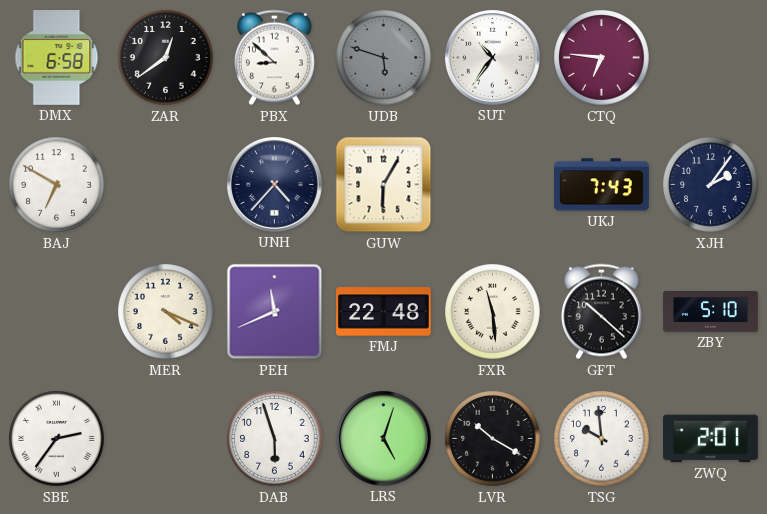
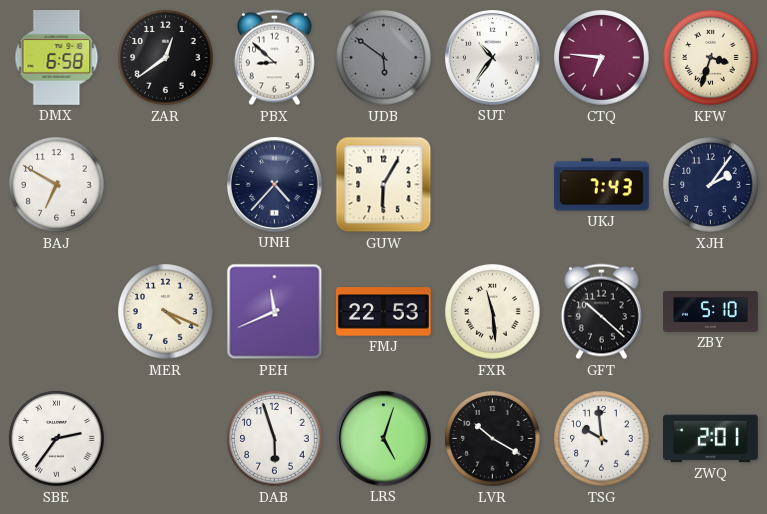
UDB: 5:48 -> 5:51
KFW: none -> 3:33
FMJ: 22:48 -> 22:53
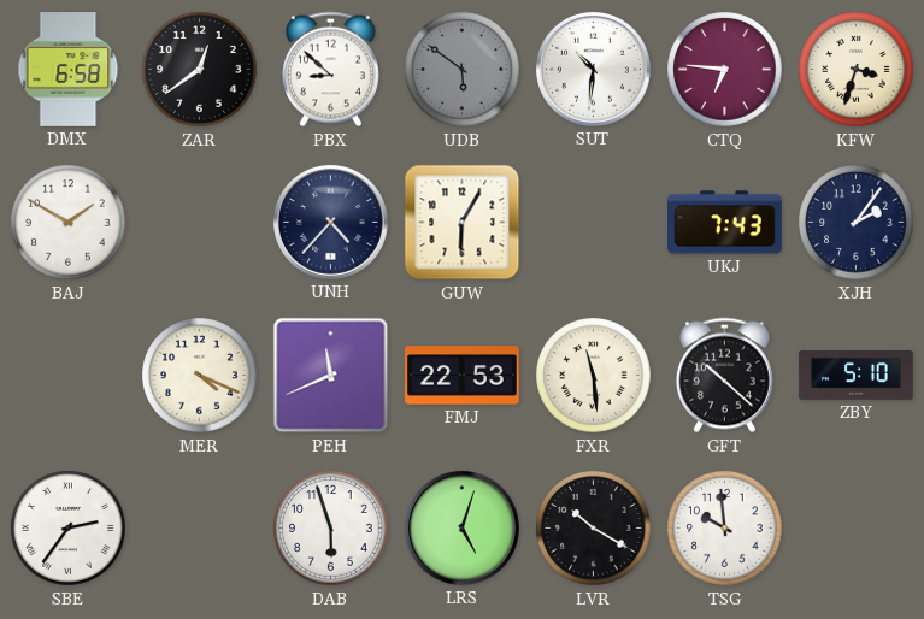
SUT: 10:36 -> 10:31
BAJ: 6:50 -> 1:50
ZWQ: 2:01 -> none
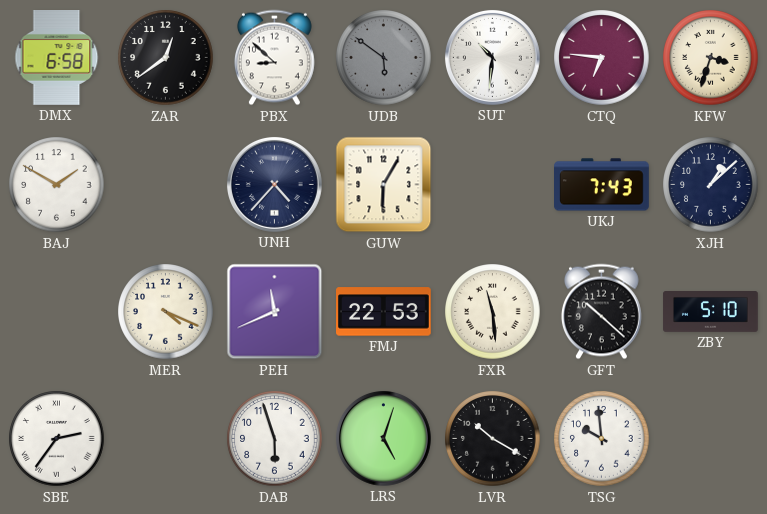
XJH: 2:06 -> 1:08
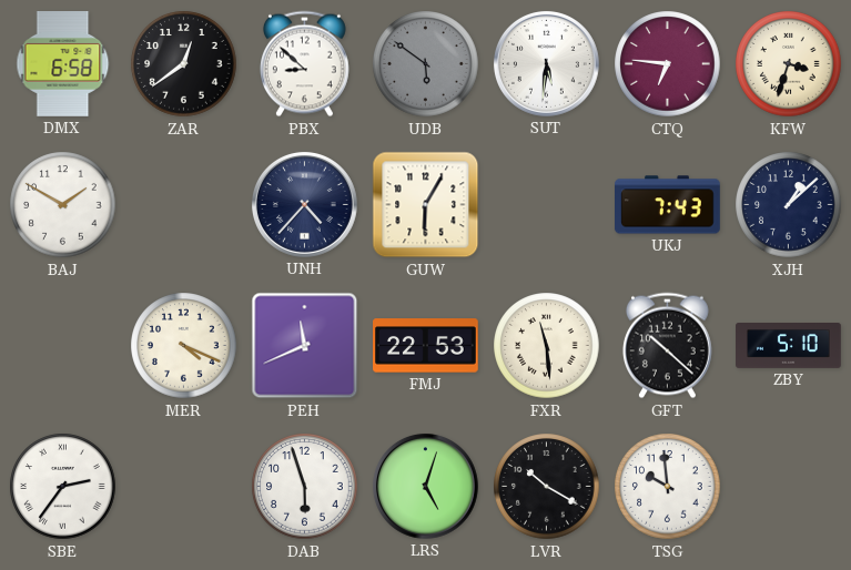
SUT: 10:31 -> 5:31
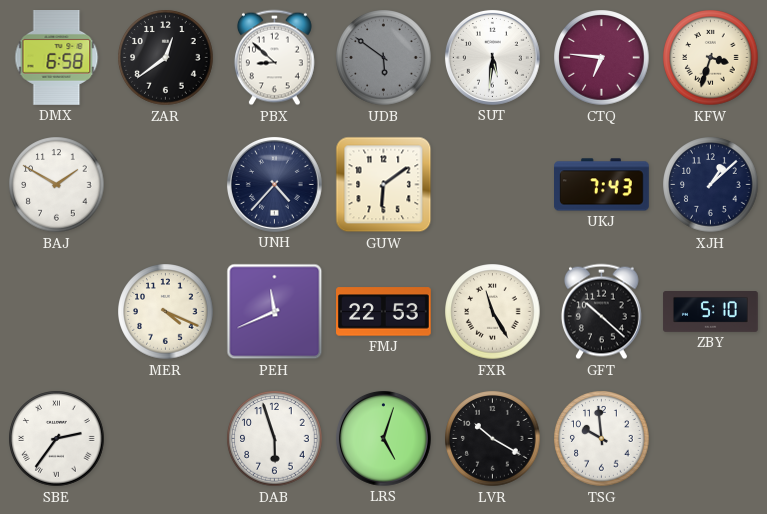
GUW: 6:05 -> 6:09
FXR: 11:29 -> 11:25
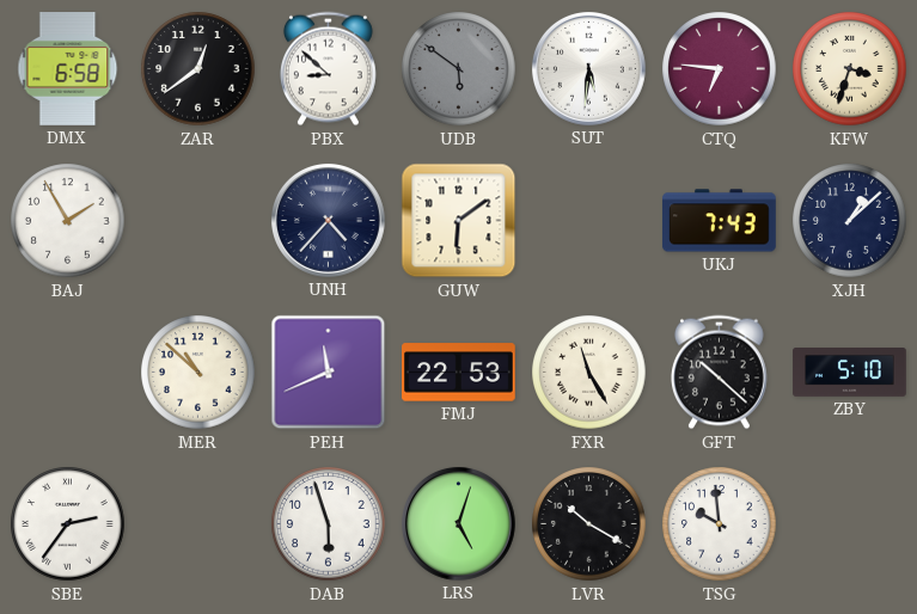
BAJ: 1:50 -> 1:55
MER: 4:19 -> 10:52
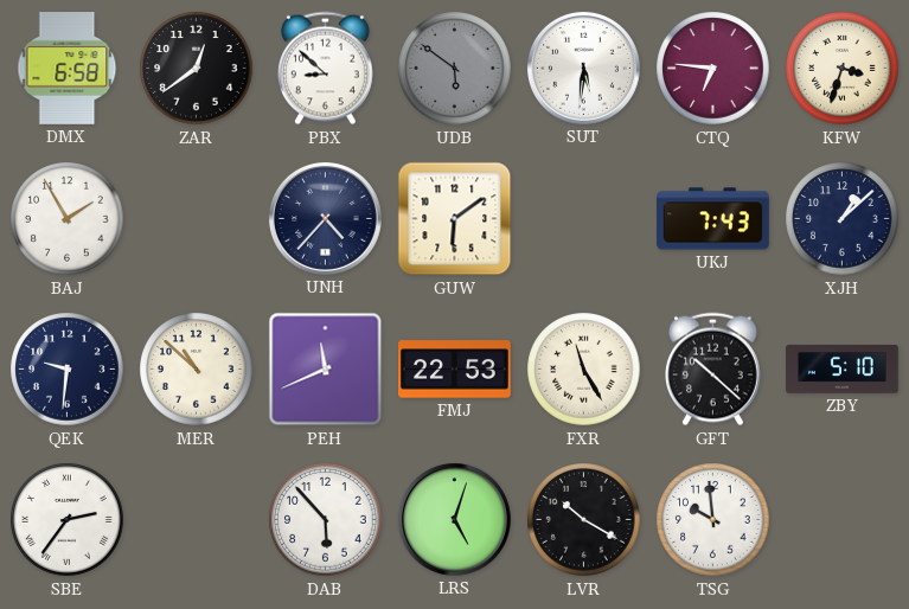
QEK: none -> 9:31
DAB: 5:57 -> 5:53
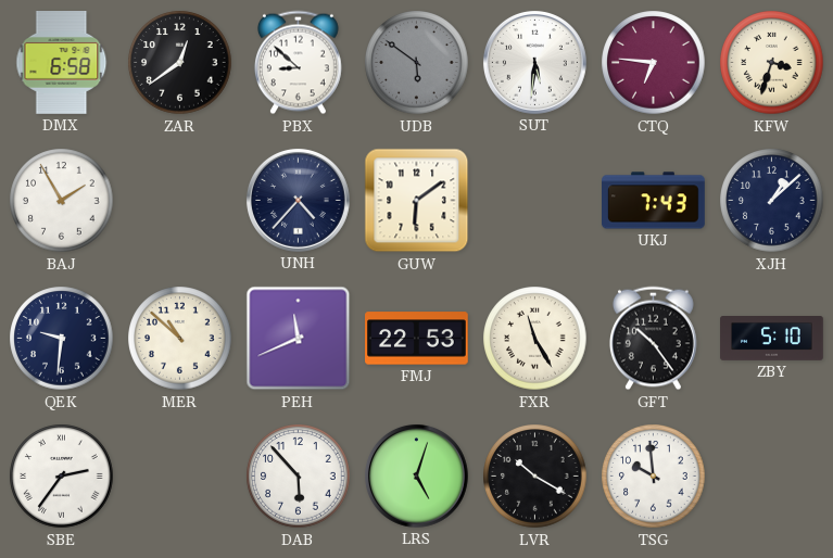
GFT: 10:22 -> 10:24
